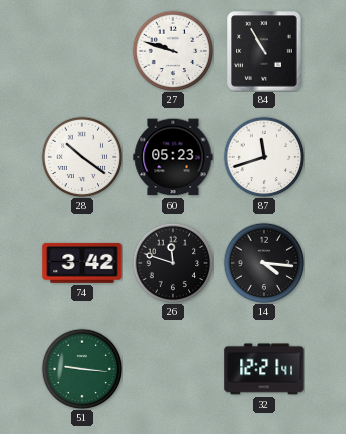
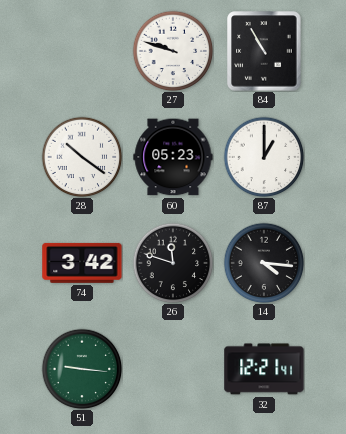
87: 11:42 -> 1:00
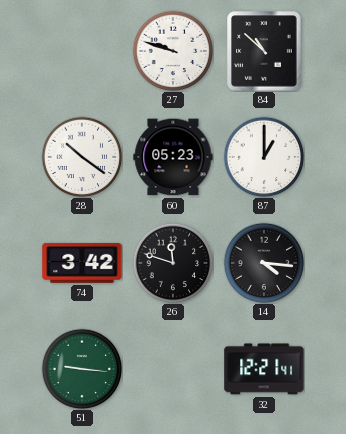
84: 10:55 -> 10:52
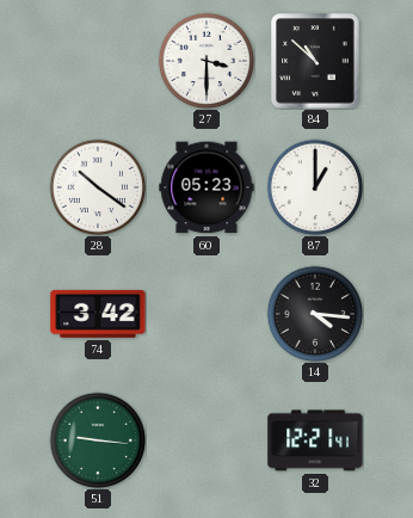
27: 9:48 -> 3:30
26: 11:48 -> none
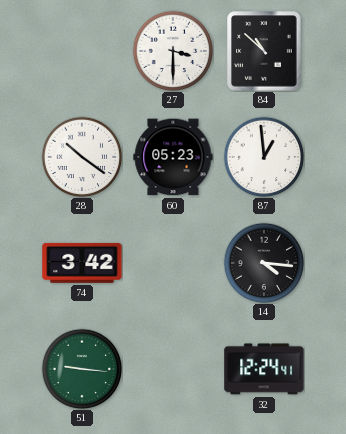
87: 1:00 -> 12:59
32: 12:21 -> 12:24
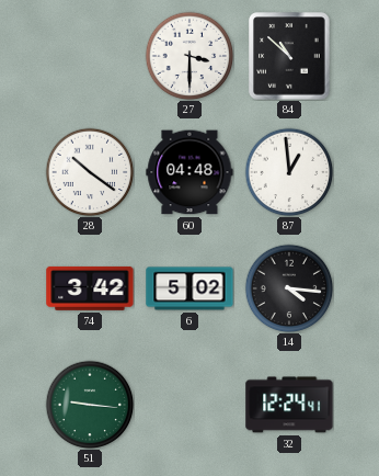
60: 05:23 -> 04:48
6: none -> 5:02
